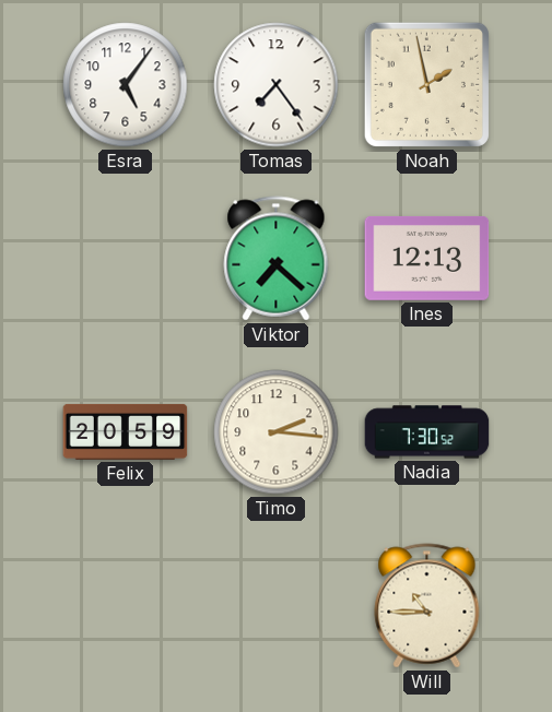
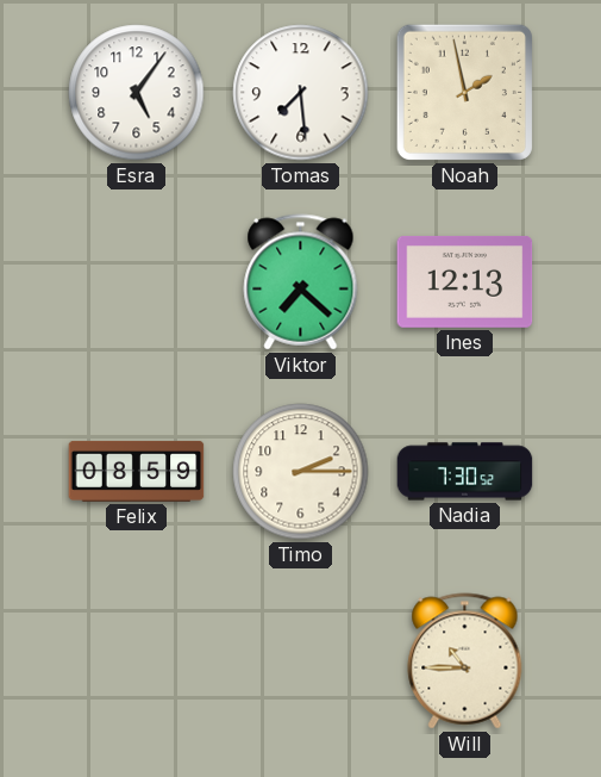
Tomas: 7:24 -> 7:29
Felix: 20:59 -> 08:59
Timo: 2:16 -> 2:15
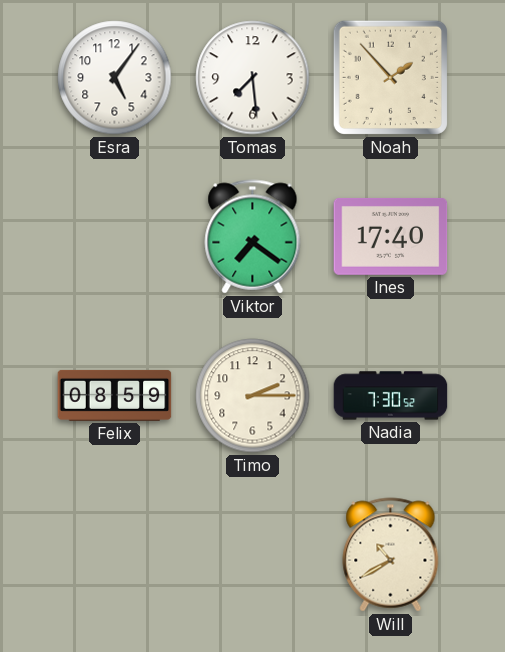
Noah: 1:58 -> 1:53
Viktor: 7:22 -> 7:21
Ines: 12:13 -> 17:40
Will: 10:45 -> 10:40
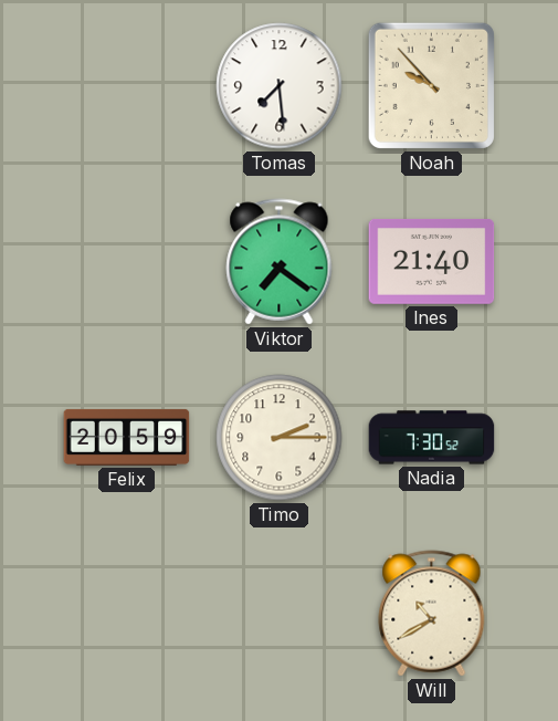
Esra: 5:06 -> none
Noah: 1:53 -> 9:53
Ines: 17:40 -> 21:40
Felix: 08:59 -> 20:59
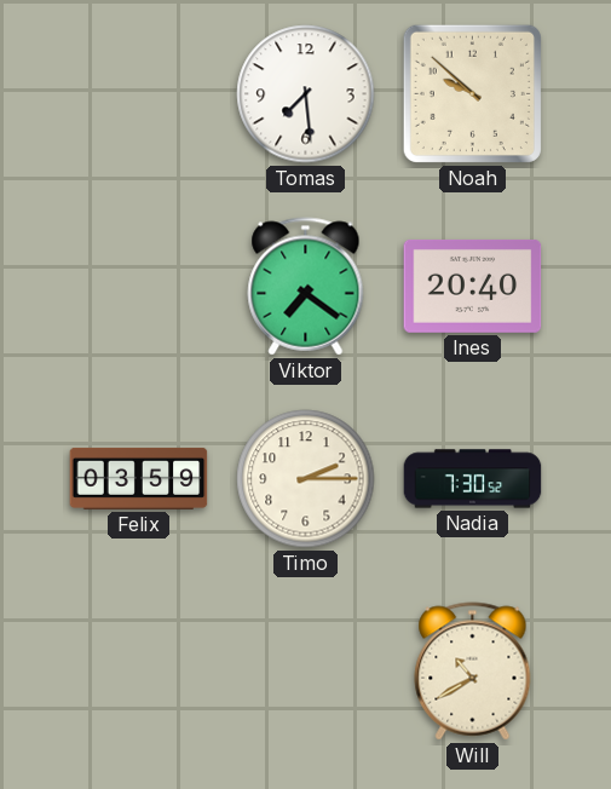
Noah: 9:53 -> 9:52
Ines: 21:40 -> 20:40
Felix: 20:59 -> 03:59
